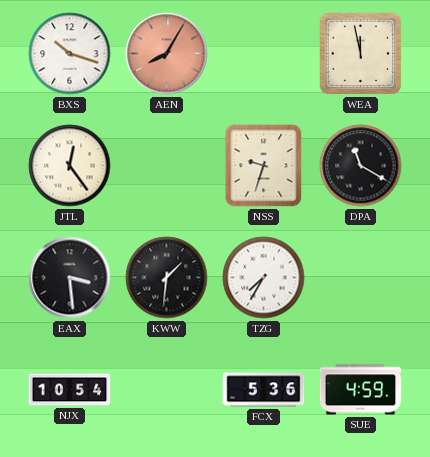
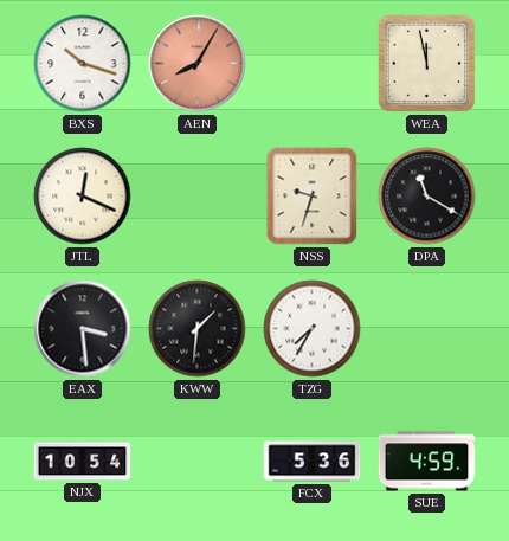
JTL: 12:24 -> 12:19
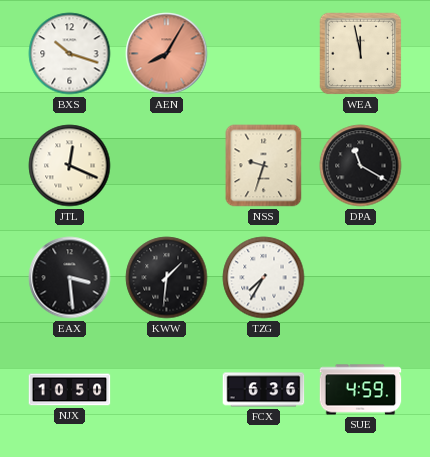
NJX: 10:54 -> 10:50
FCX: 5:36 -> 6:36
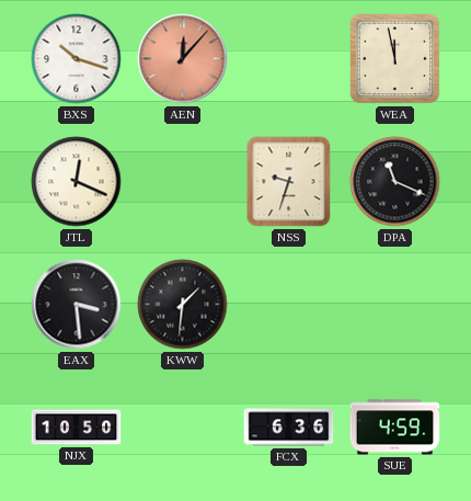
AEN: 8:05 -> 12:07
DPA: 11:20 -> 11:19
TZG: 7:35 -> none
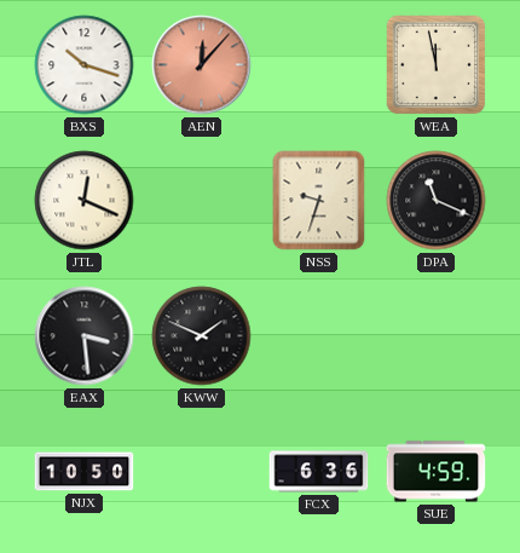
KWW: 1:31 -> 1:49
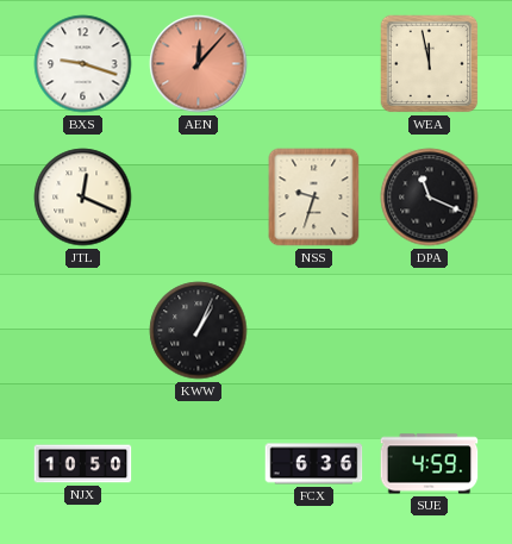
BXS: 10:18 -> 9:18
EAX: 3:29 -> none
KWW: 1:49 -> 1:04
